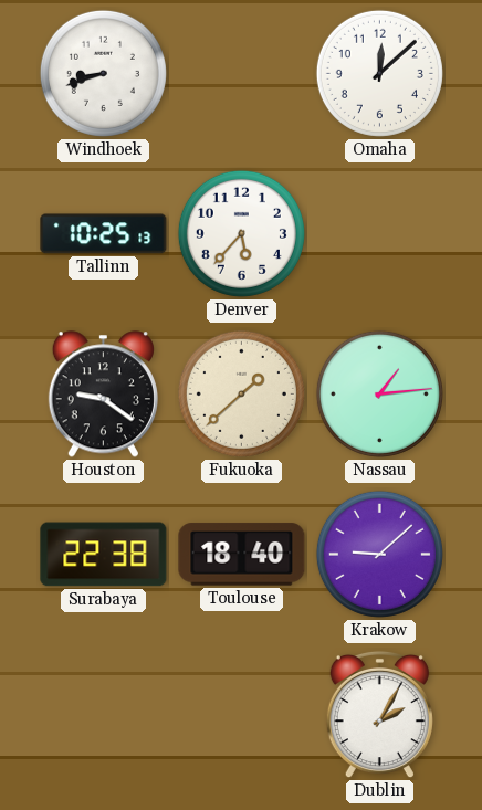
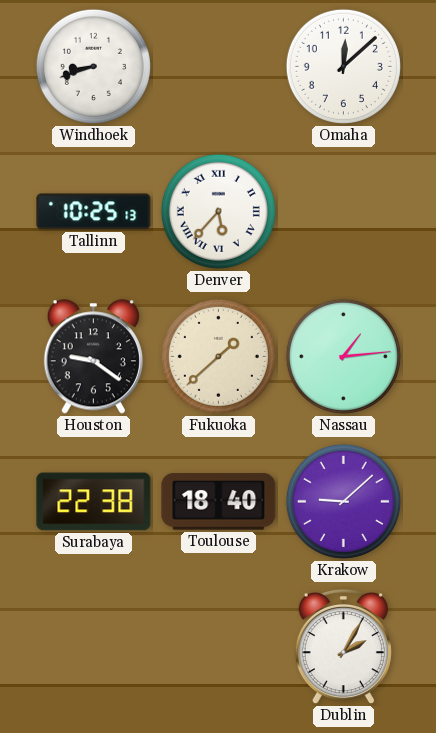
Denver numerals: Arabic -> Roman
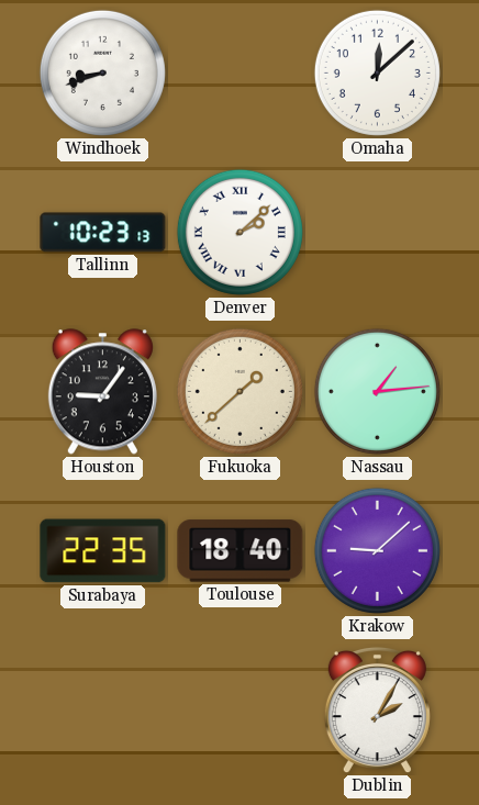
Tallinn: 10:25 -> 10:23
Denver: 5:37 -> 2:08
Houston: 9:21 -> 9:06
Surabaya: 22:38 -> 22:35
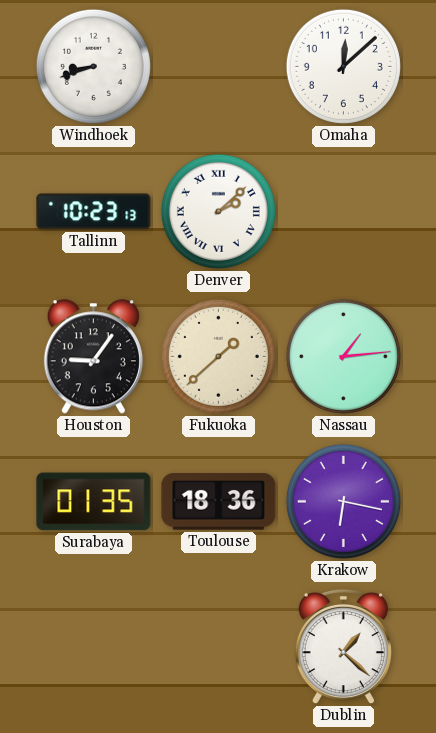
Surabaya: 22:35 -> 01:35
Toulouse: 18:40 -> 18:36
Krakow: 9:08 -> 6:17
Dublin: 2:05 -> 1:22
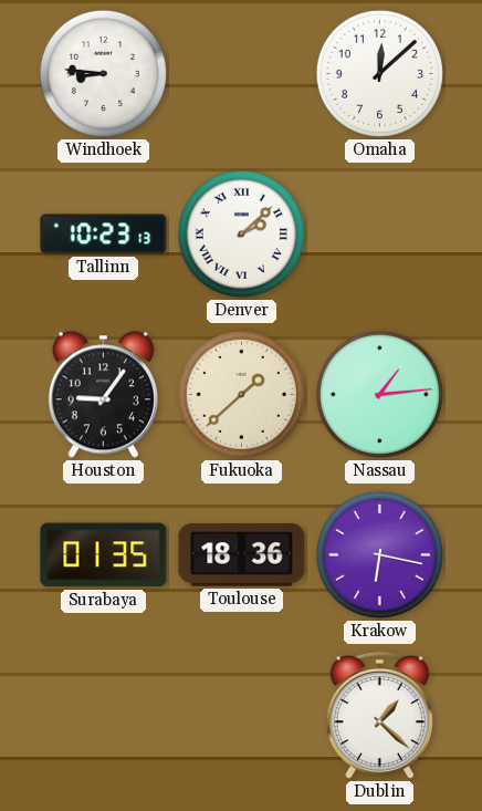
Windhoek: 8:42 -> 8:46
